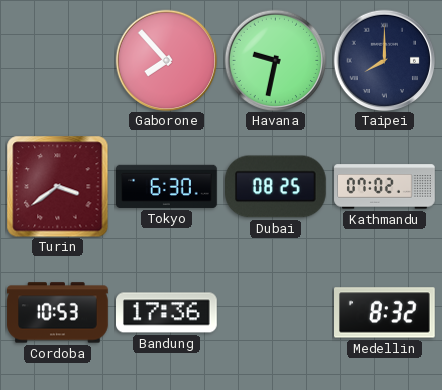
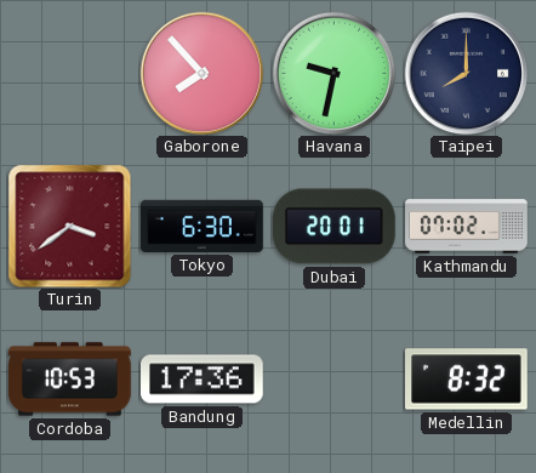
Dubai: 08:25 -> 20:01
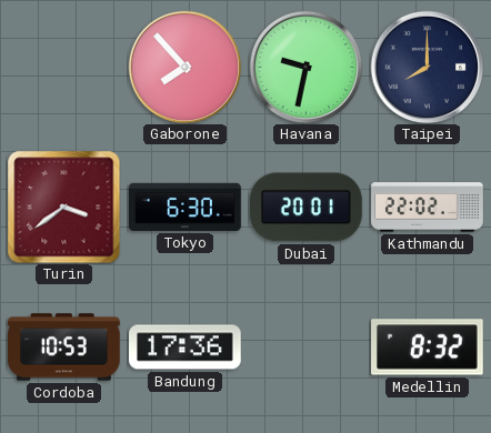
Kathmandu: 07:02 -> 22:02
